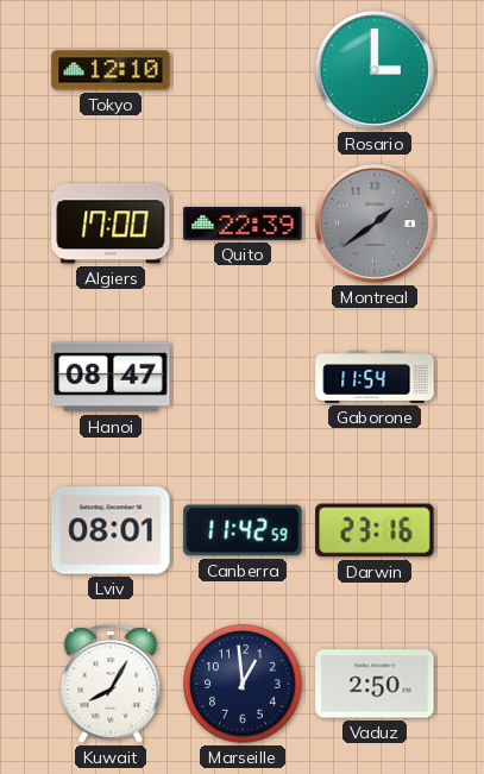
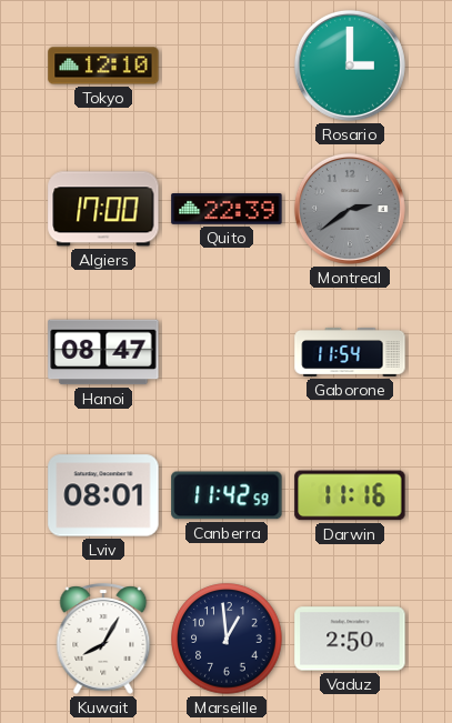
Montreal: 1:39 -> 2:39
Darwin: 23:16 -> 11:16
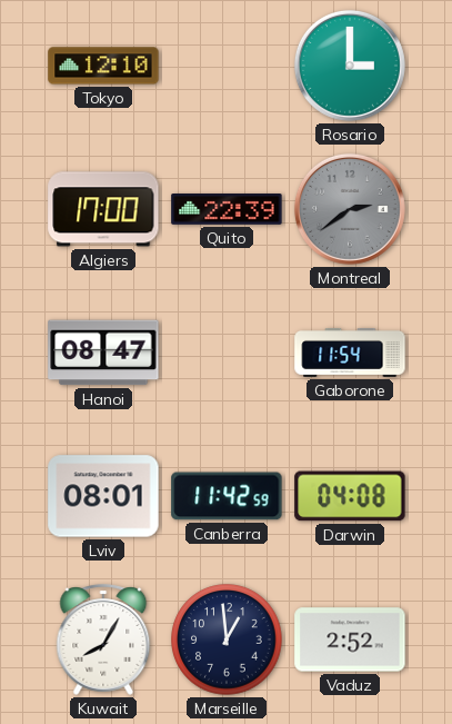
Darwin: 11:16 -> 04:08
Vaduz: 2:50 -> 2:52
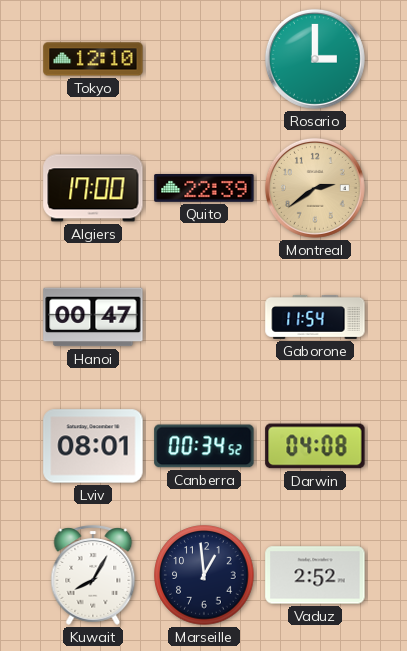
Montreal dial: grey -> champagne
Hanoi: 08:47 -> 00:47
Canberra: 11:42 -> 00:34
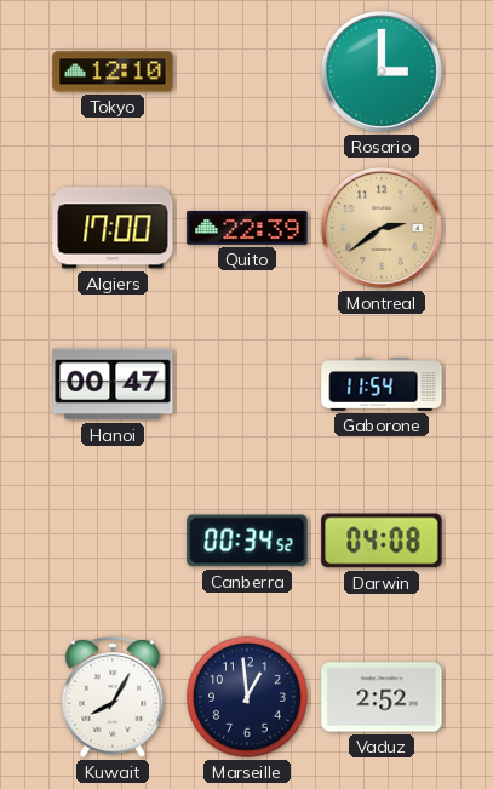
Lviv: 08:01 -> none
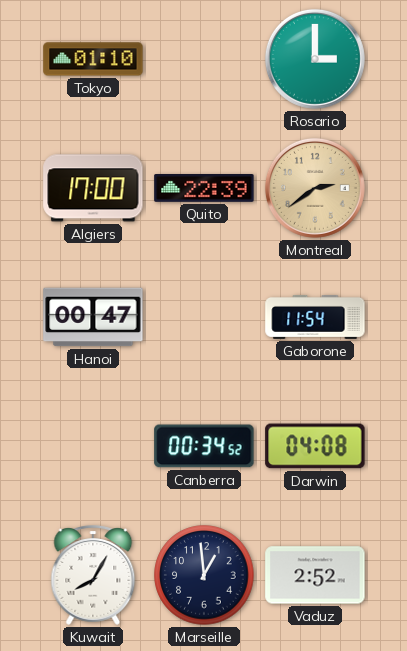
Tokyo: 12:10 -> 01:10
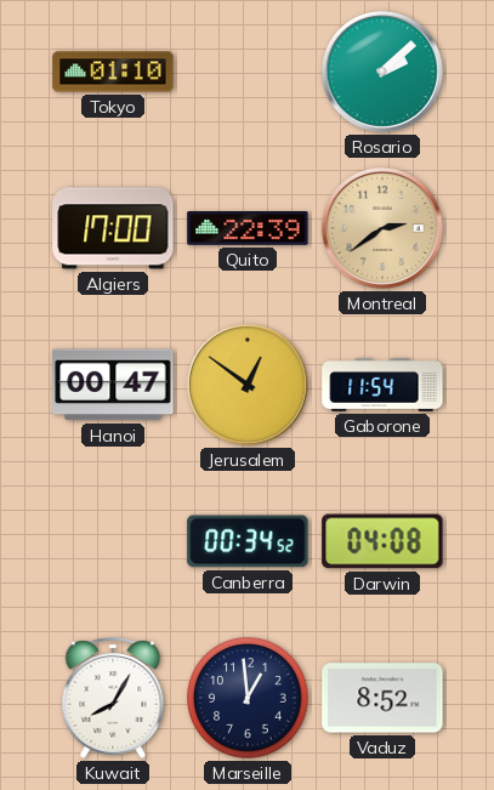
Rosario: 3:00 -> 2:08
Jerusalem: none -> 12:51
Vaduz: 2:52 -> 8:52
